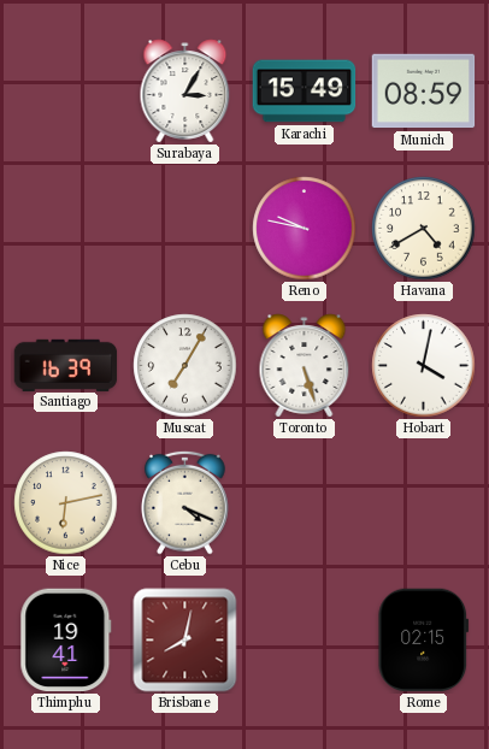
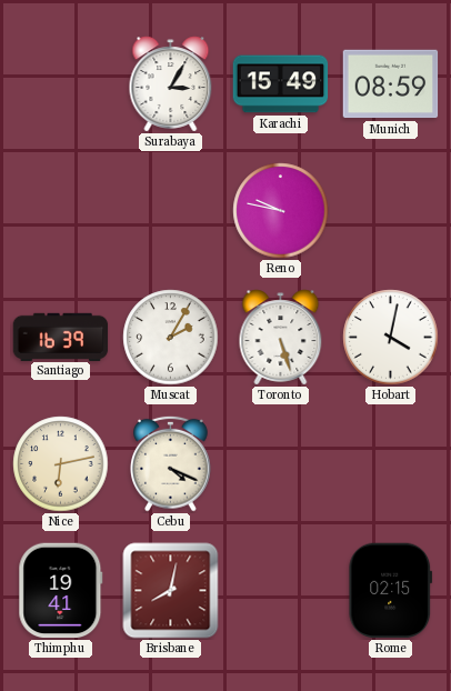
Havana: 4:40 -> none
Muscat: 7:05 -> 2:05
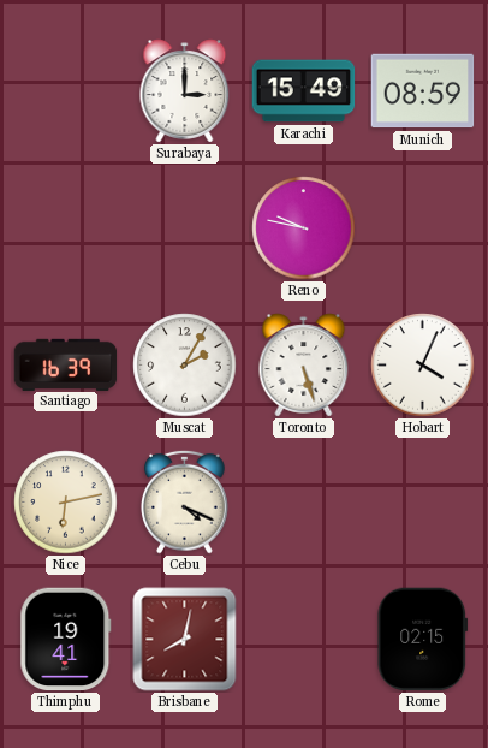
Surabaya: 3:05 -> 3:00
Hobart: 4:02 -> 4:04
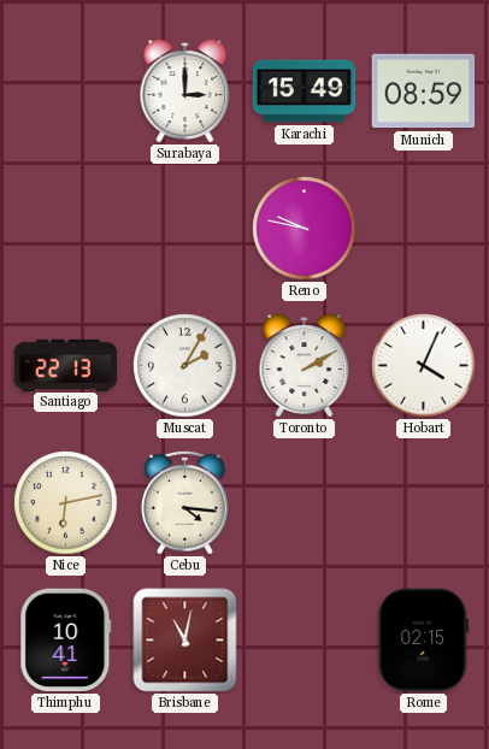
Santiago: 16:39 -> 22:13
Toronto: 5:27 -> 2:10
Cebu: 4:19 -> 4:16
Thimphu: 19:41 -> 10:41
Brisbane: 8:02 -> 11:02
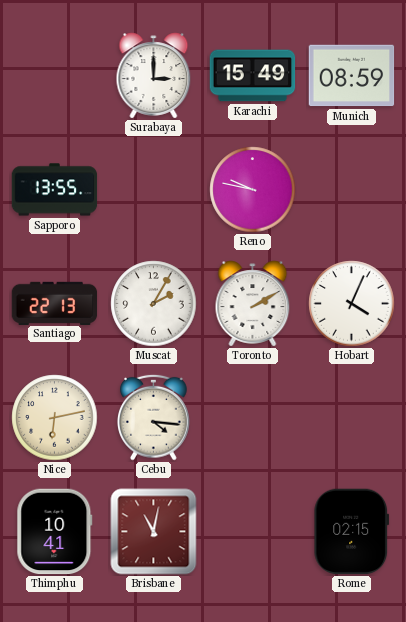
Sapporo: none -> 13:55
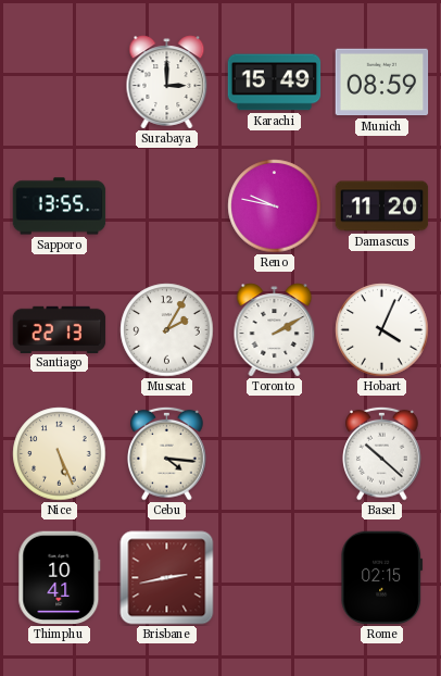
Damascus: none -> 11:20
Nice: 6:13 -> 5:26
Basel: none -> 10:22
Brisbane: 11:02 -> 2:43
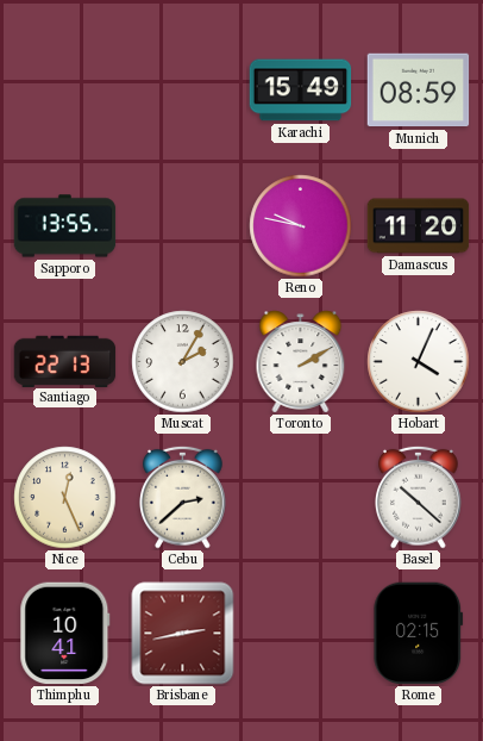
Surabaya: 3:00 -> none
Nice: 5:26 -> 12:26
Cebu: 4:16 -> 2:38
